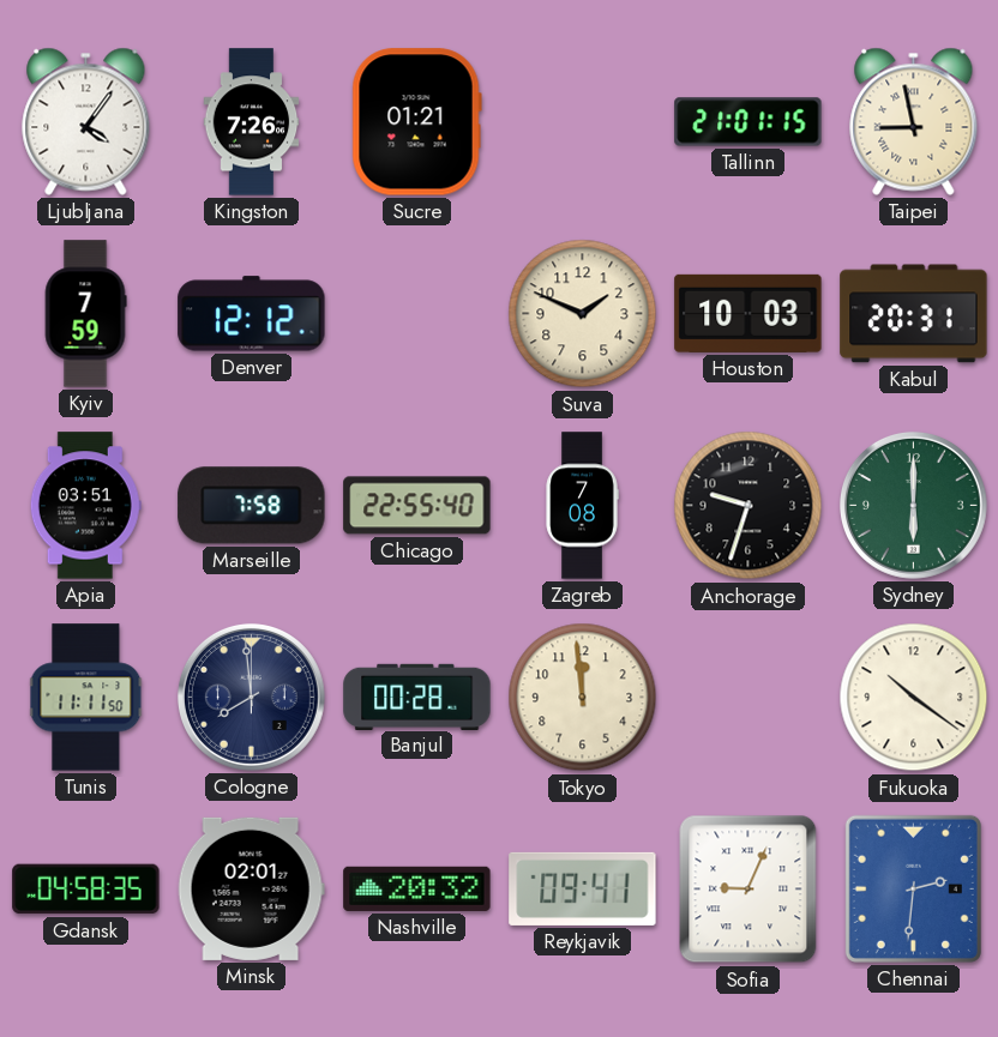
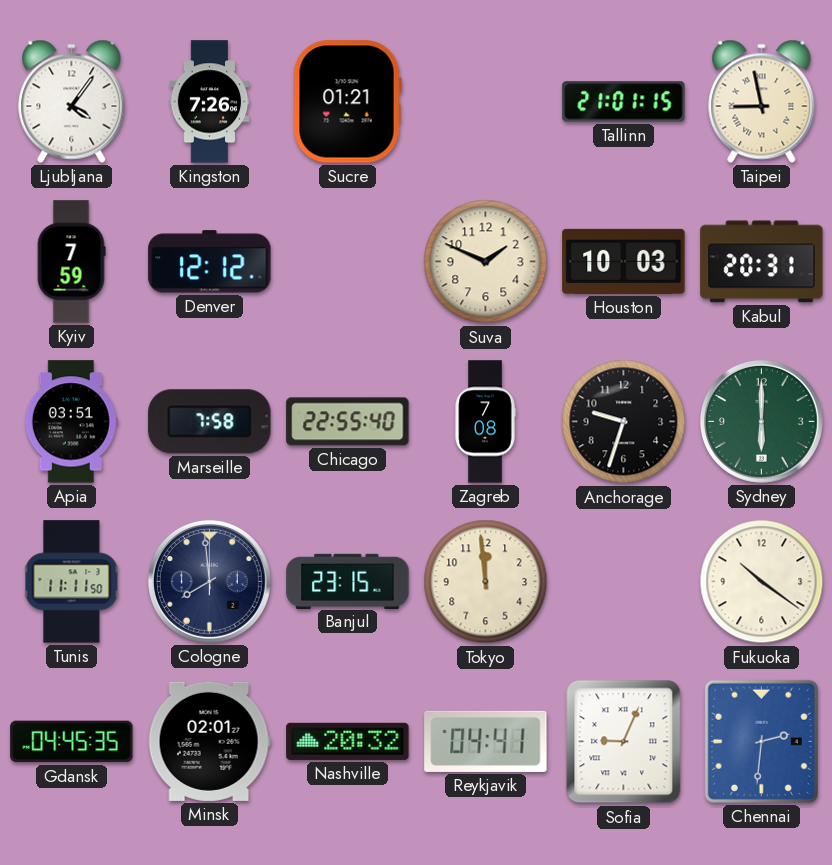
Banjul: 00:28 -> 23:15
Gdansk: 04:58 -> 04:45
Reykjavik: 09:41 -> 04:41
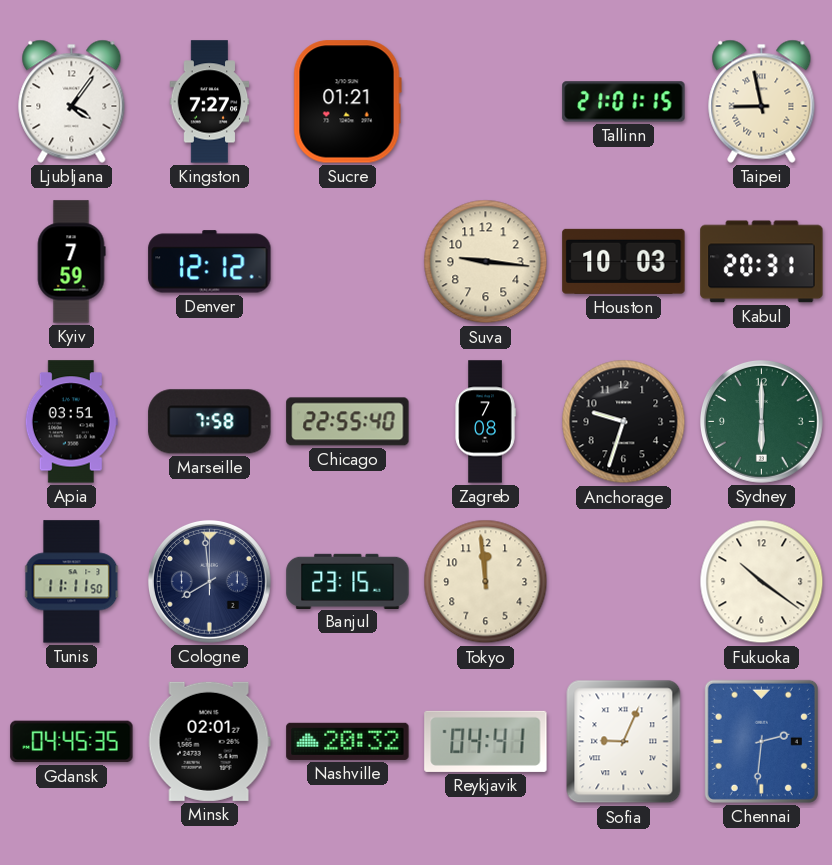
Kingston: 7:26 -> 7:27
Suva: 1:49 -> 9:16
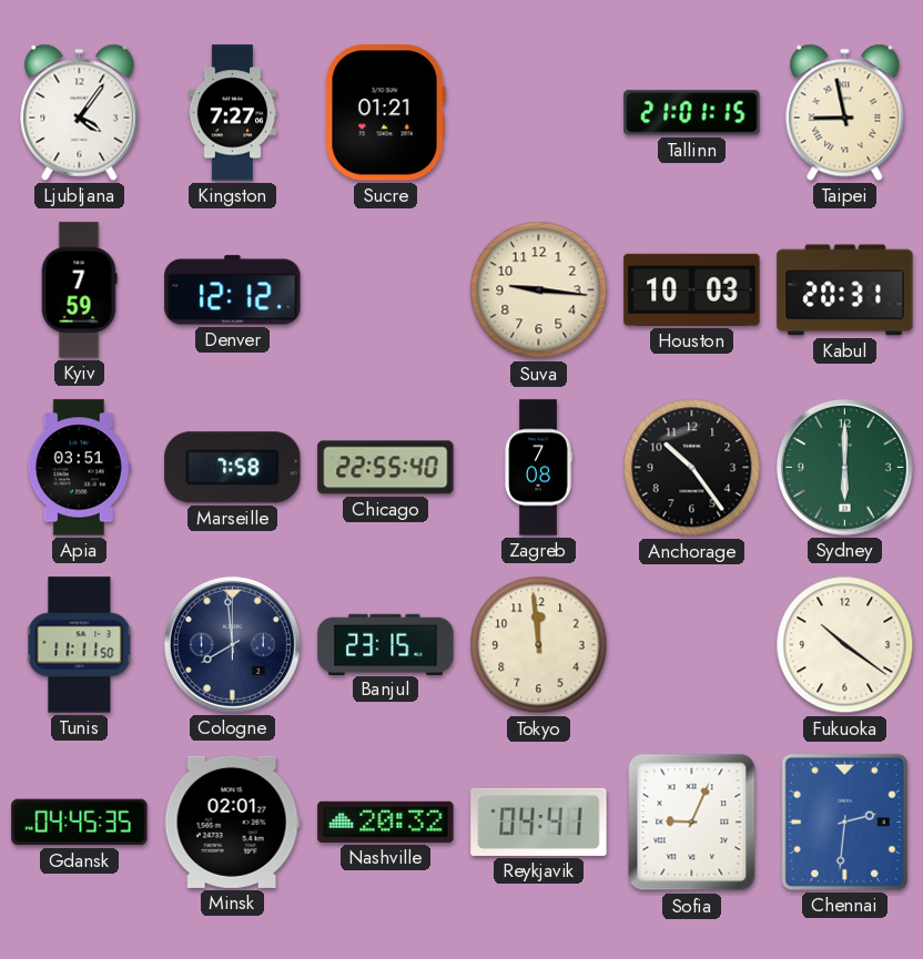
Anchorage: 9:33 -> 10:24
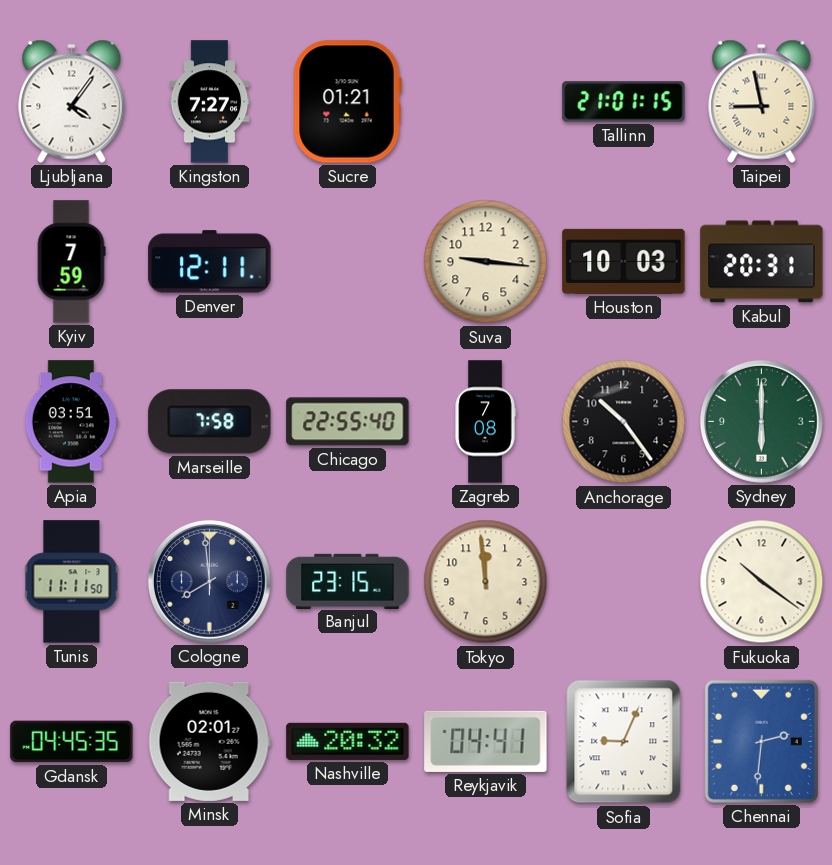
Denver: 12:12 -> 12:11
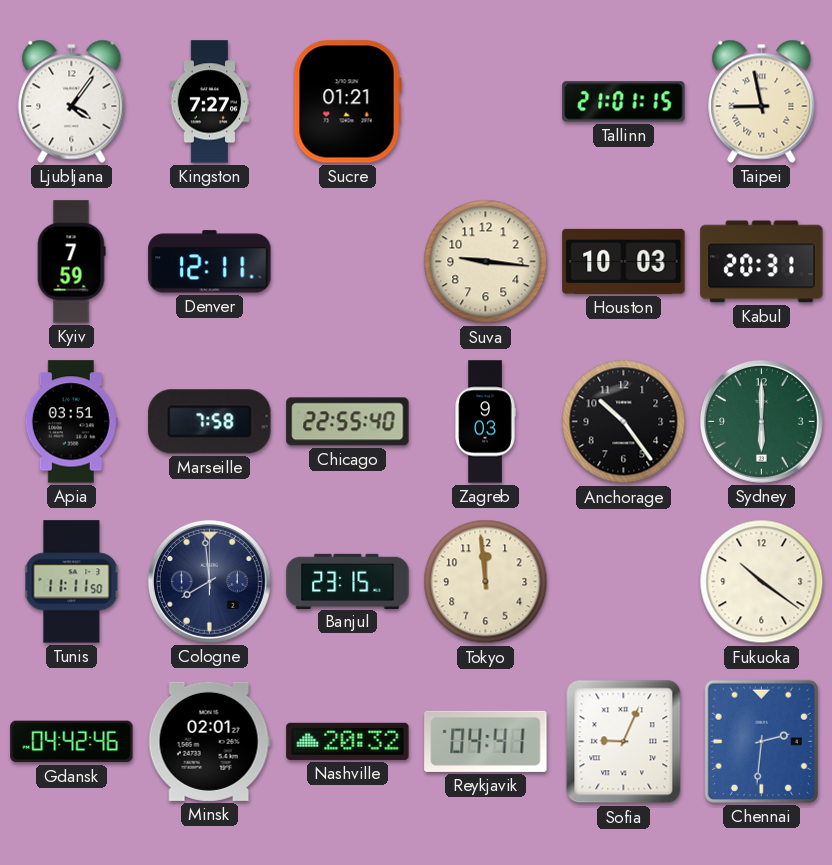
Zagreb: 7:08 -> 9:03
Gdansk: 04:45 -> 04:42
